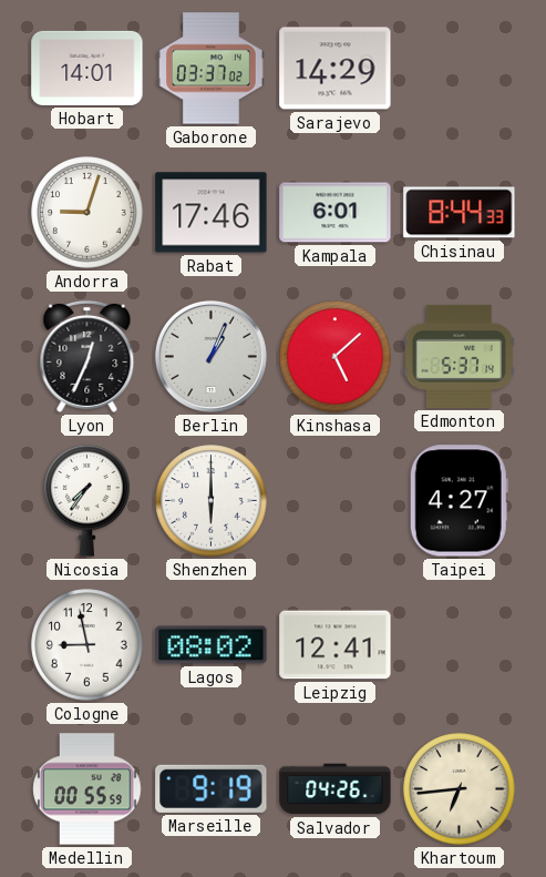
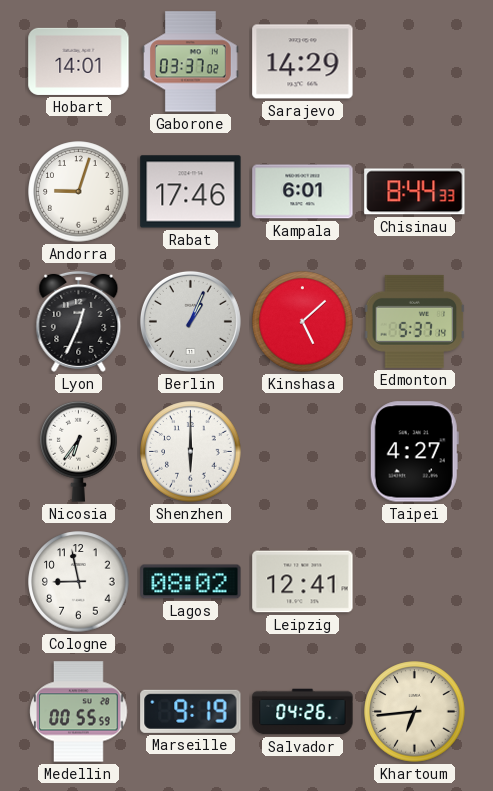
Nicosia: 7:36 -> 6:36
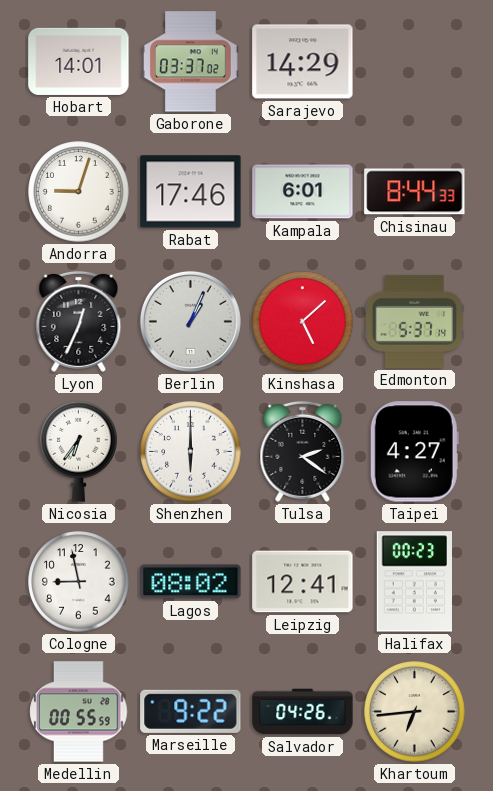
Tulsa: none -> 2:21
Halifax: none -> 00:23
Marseille: 9:19 -> 9:22
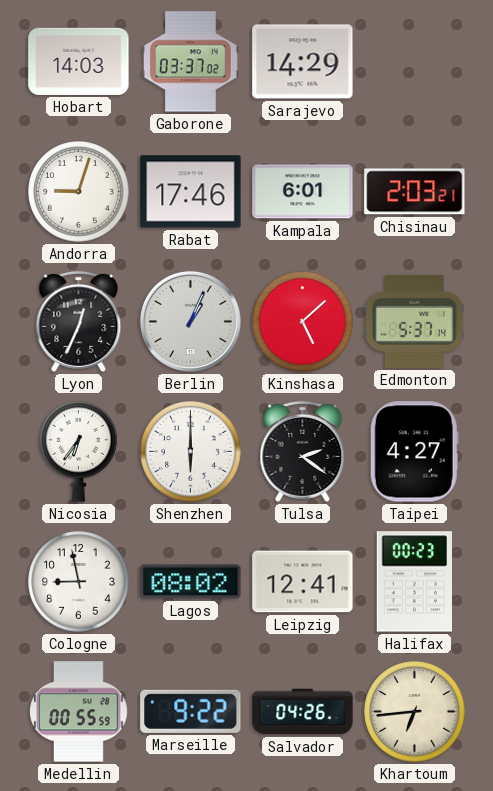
Hobart: 14:01 -> 14:03
Chisinau: 8:44 -> 2:03
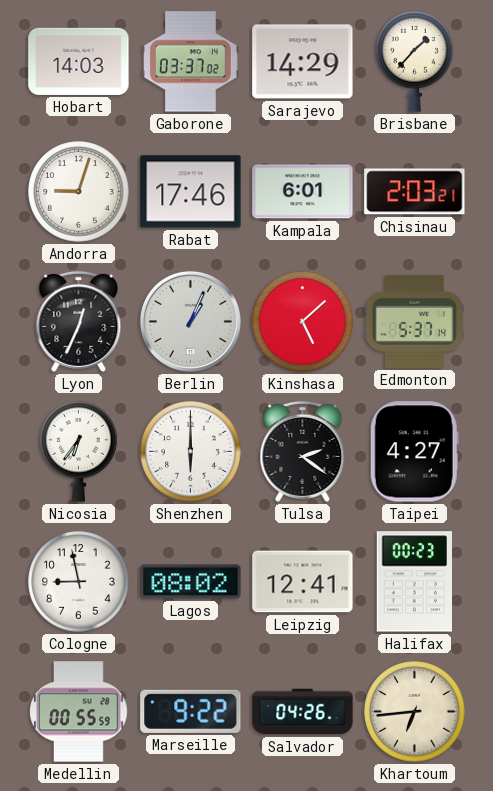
Brisbane: none -> 1:37
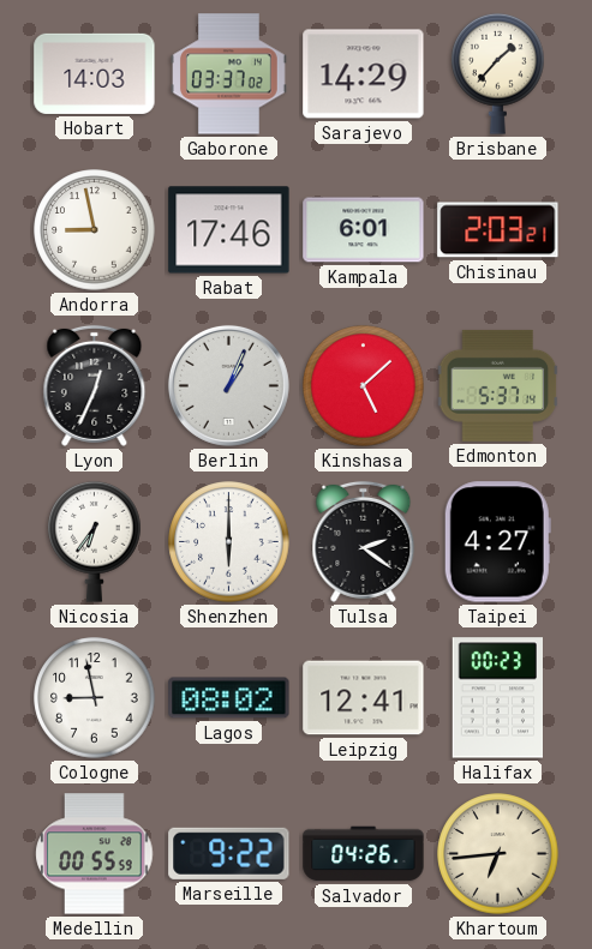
Andorra: 9:03 -> 8:58
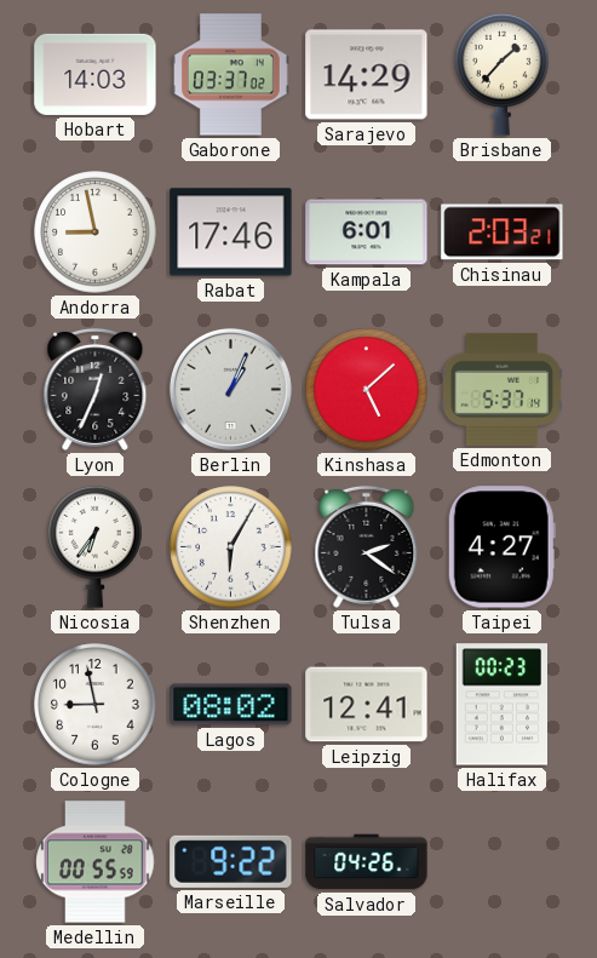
Shenzhen: 6:00 -> 6:05
Khartoum: 6:44 -> none
